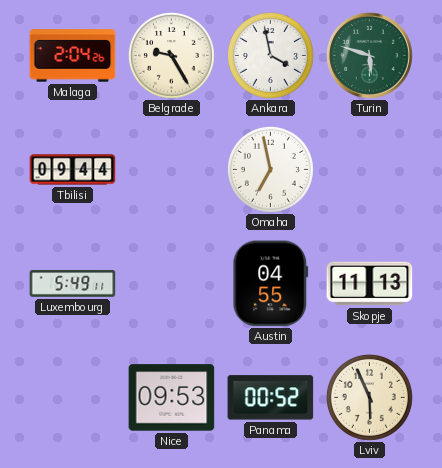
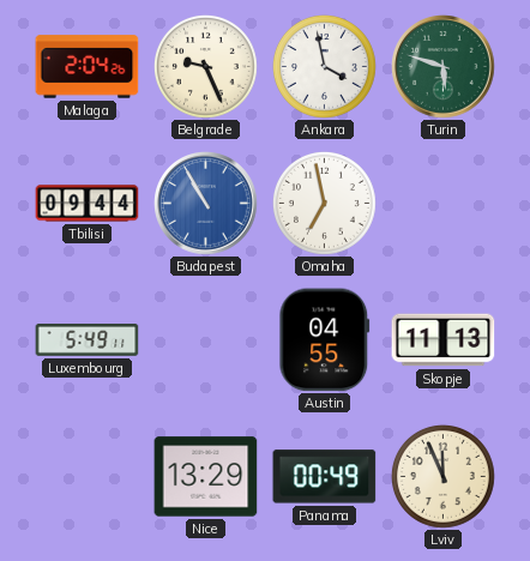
Belgrade: 9:25 -> 9:26
Budapest: none -> 10:55
Nice: 09:53 -> 13:29
Panama: 00:52 -> 00:49
Lviv: 5:56 -> 11:56
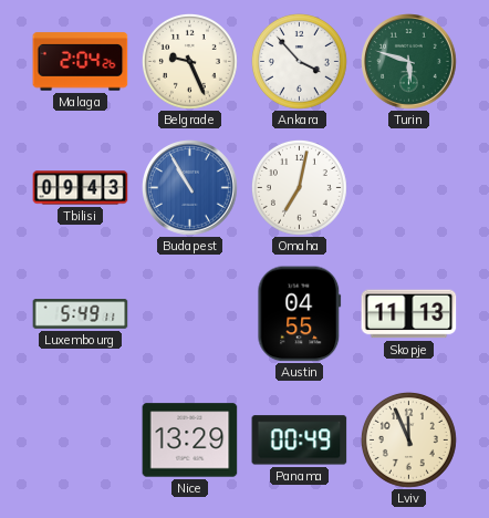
Ankara: 3:58 -> 3:53
Tbilisi: 09:44 -> 09:43
Omaha: 6:58 -> 7:02
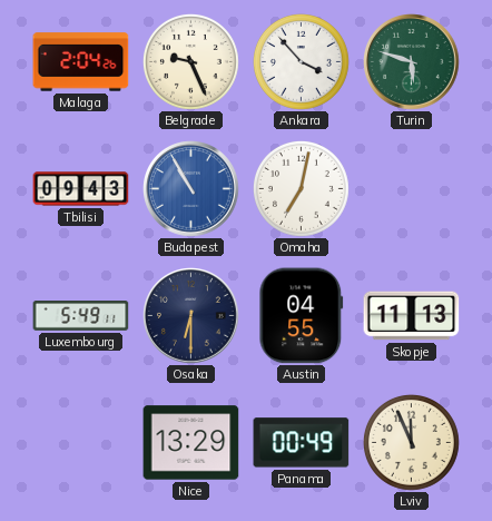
Osaka: none -> 6:30
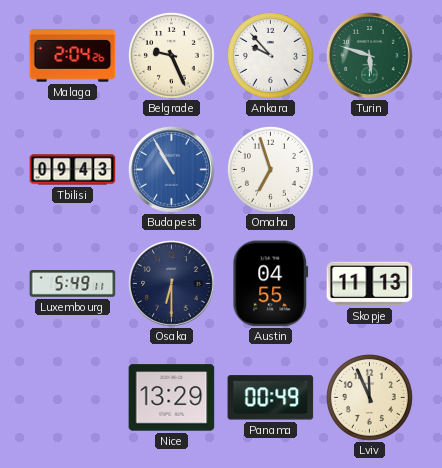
Ankara: 3:53 -> 9:53
Omaha: 7:02 -> 6:57
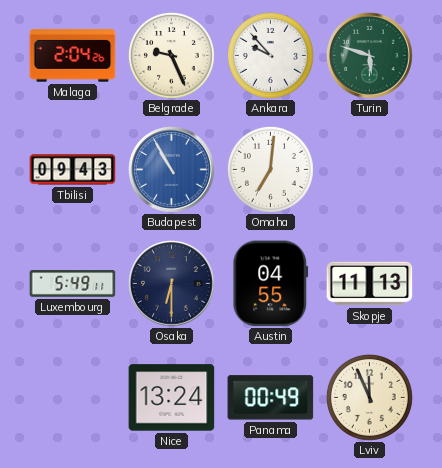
Omaha: 6:57 -> 7:01
Nice: 13:29 -> 13:24
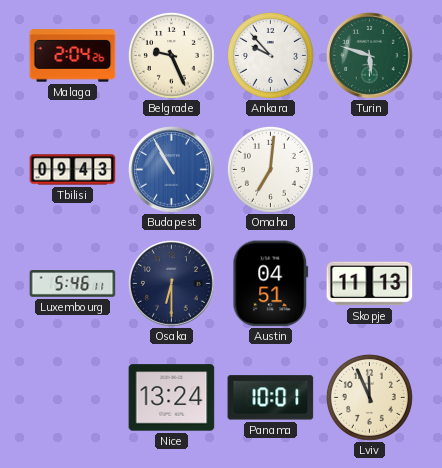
Luxembourg: 5:49 -> 5:46
Austin: 04:55 -> 04:51
Panama: 00:49 -> 10:01
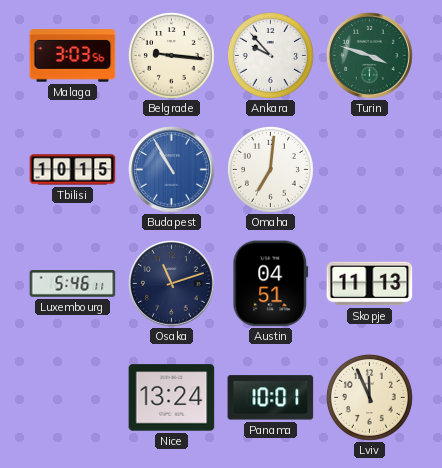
Malaga: 2:04 -> 3:03
Belgrade: 9:26 -> 9:16
Turin: 5:48 -> 3:48
Tbilisi: 09:43 -> 10:15
Osaka: 6:30 -> 11:12
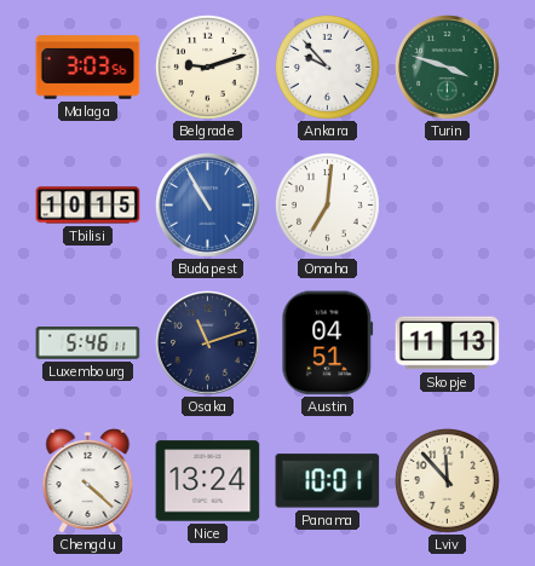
Belgrade: 9:16 -> 9:12
Chengdu: none -> 4:22
Lviv: 11:56 -> 11:53
